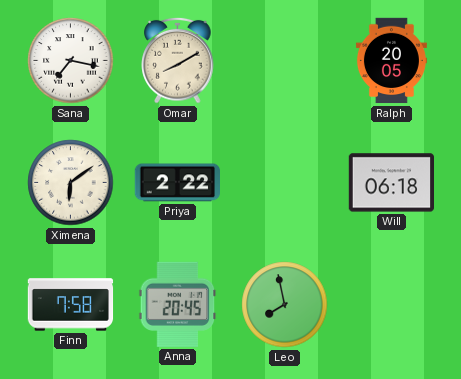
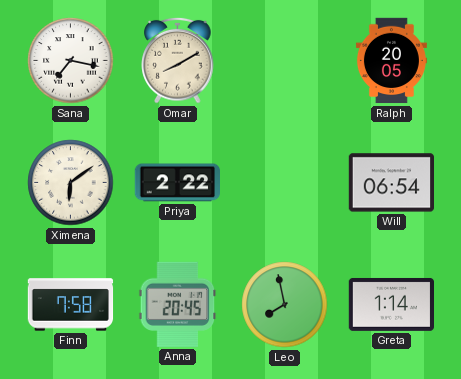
Will: 06:18 -> 06:54
Greta: none -> 1:14
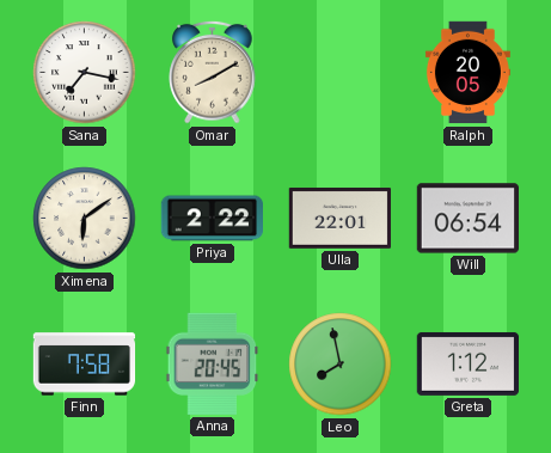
Ulla: none -> 22:01
Greta: 1:14 -> 1:12
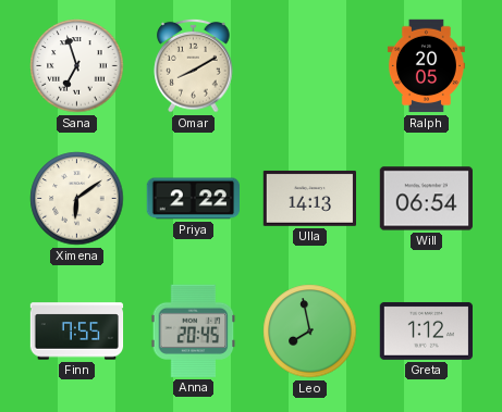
Sana: 7:17 -> 6:57
Ulla: 22:01 -> 14:13
Finn: 7:58 -> 7:55
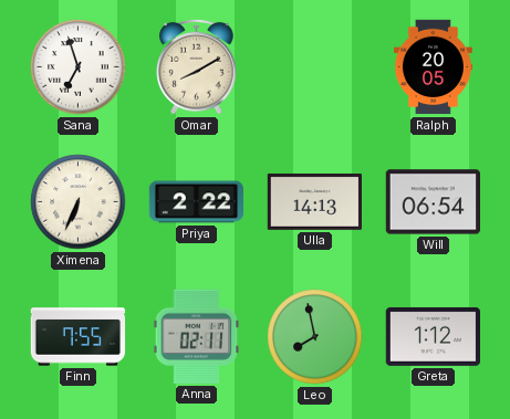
Ximena: 6:09 -> 6:34
Anna: 20:45 -> 02:11
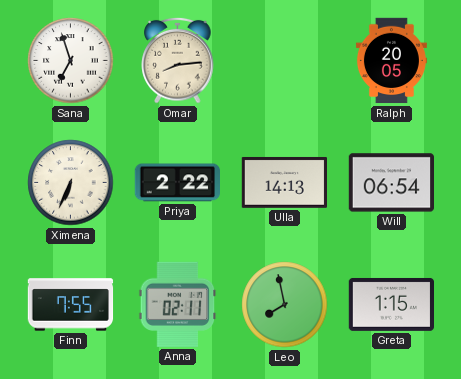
Omar: 8:10 -> 8:14
Greta: 1:12 -> 1:15
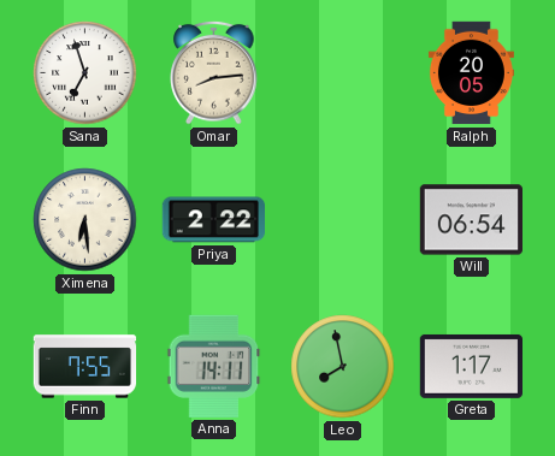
Ximena: 6:34 -> 6:29
Ulla: 14:13 -> none
Anna: 02:11 -> 14:11
Greta: 1:15 -> 1:17
